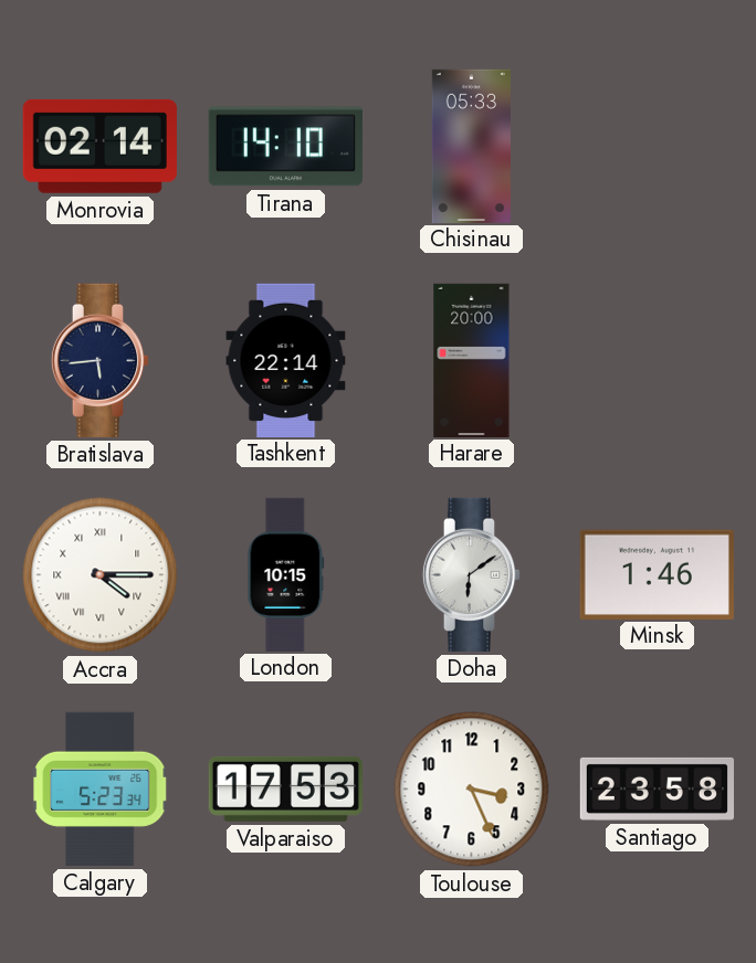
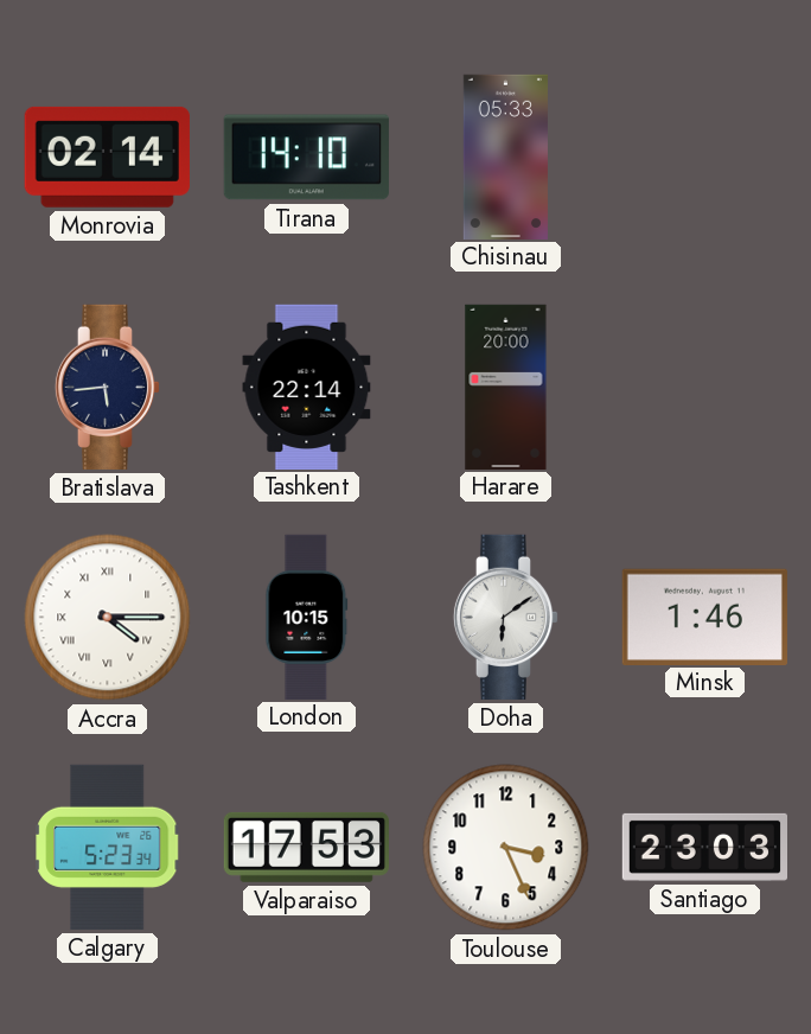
Santiago: 23:58 -> 23:03
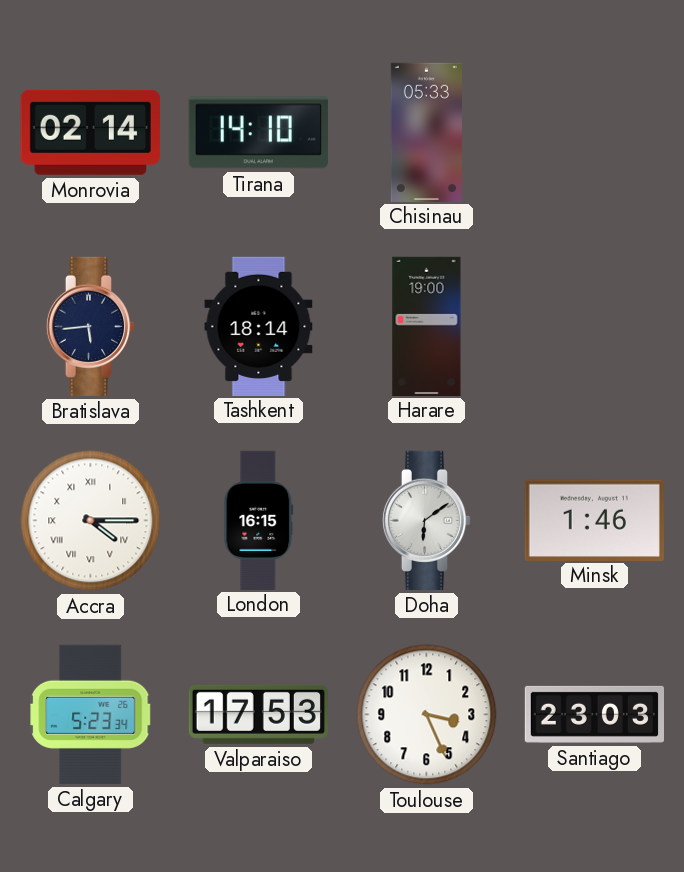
Tashkent: 22:14 -> 18:14
Harare: 20:00 -> 19:00
London: 10:15 -> 16:15
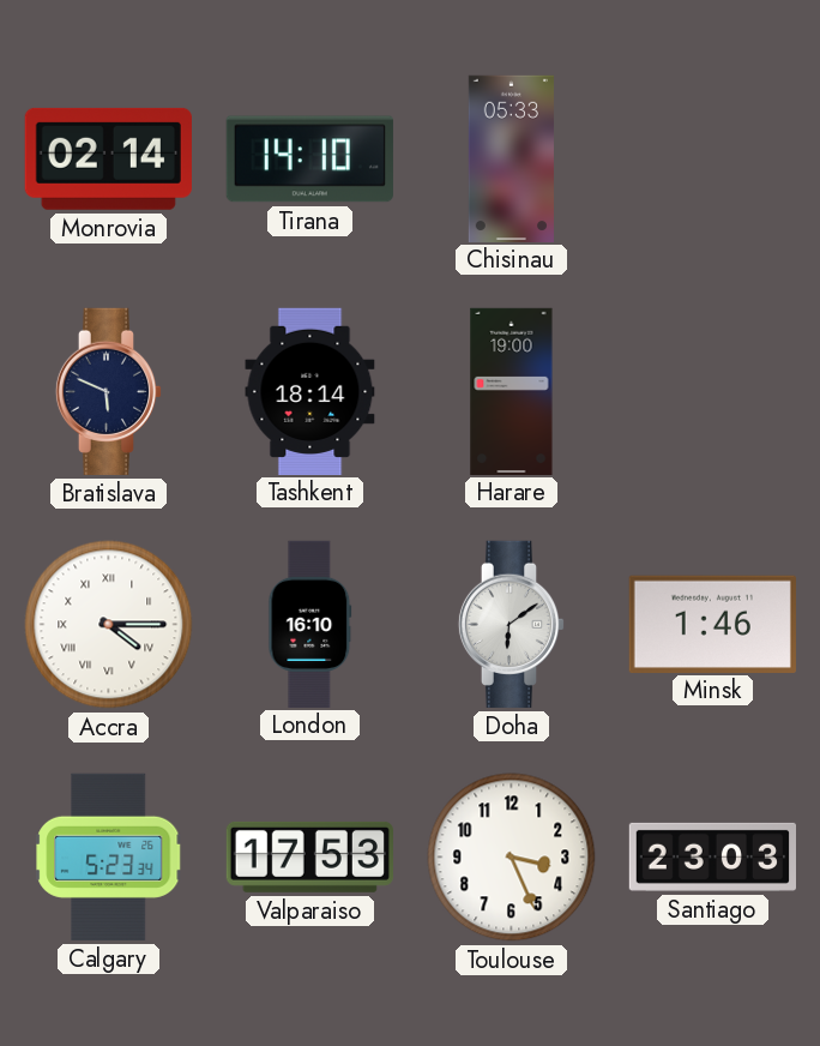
Bratislava: 5:44 -> 5:49
London: 16:15 -> 16:10
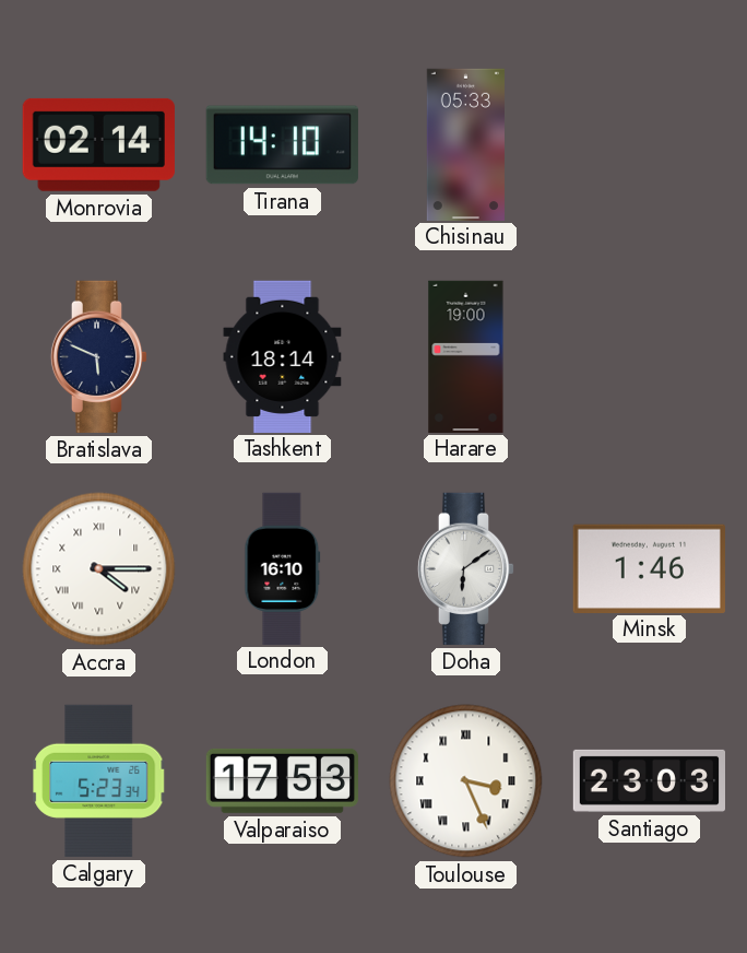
Toulouse numerals: Arabic -> Roman
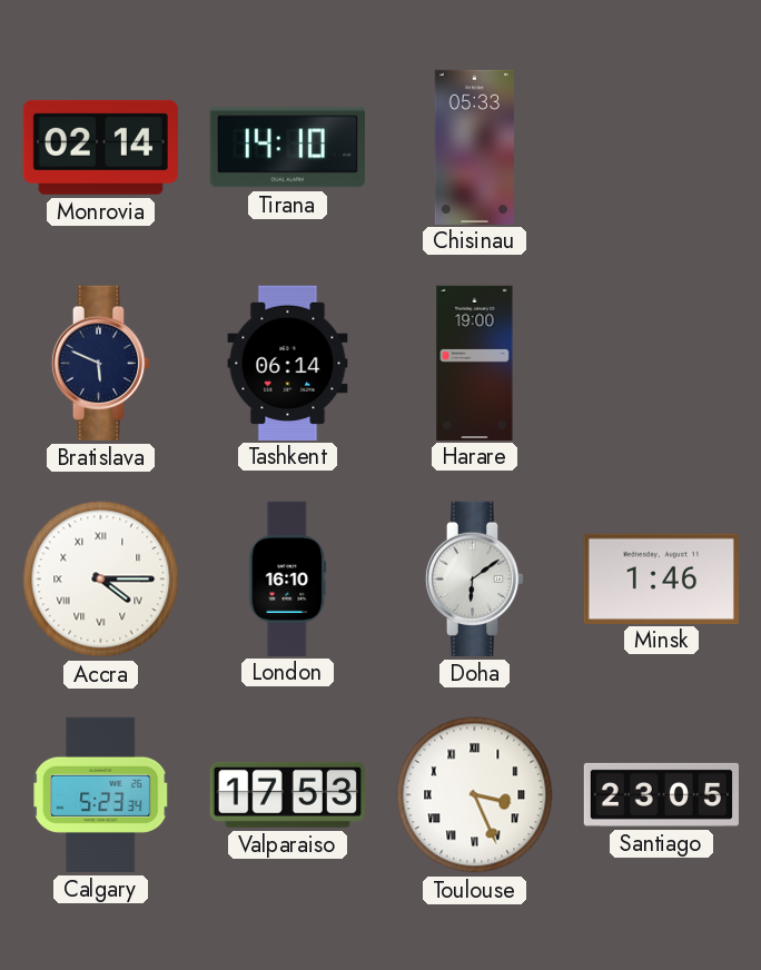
Tashkent: 18:14 -> 06:14
Santiago: 23:03 -> 23:05
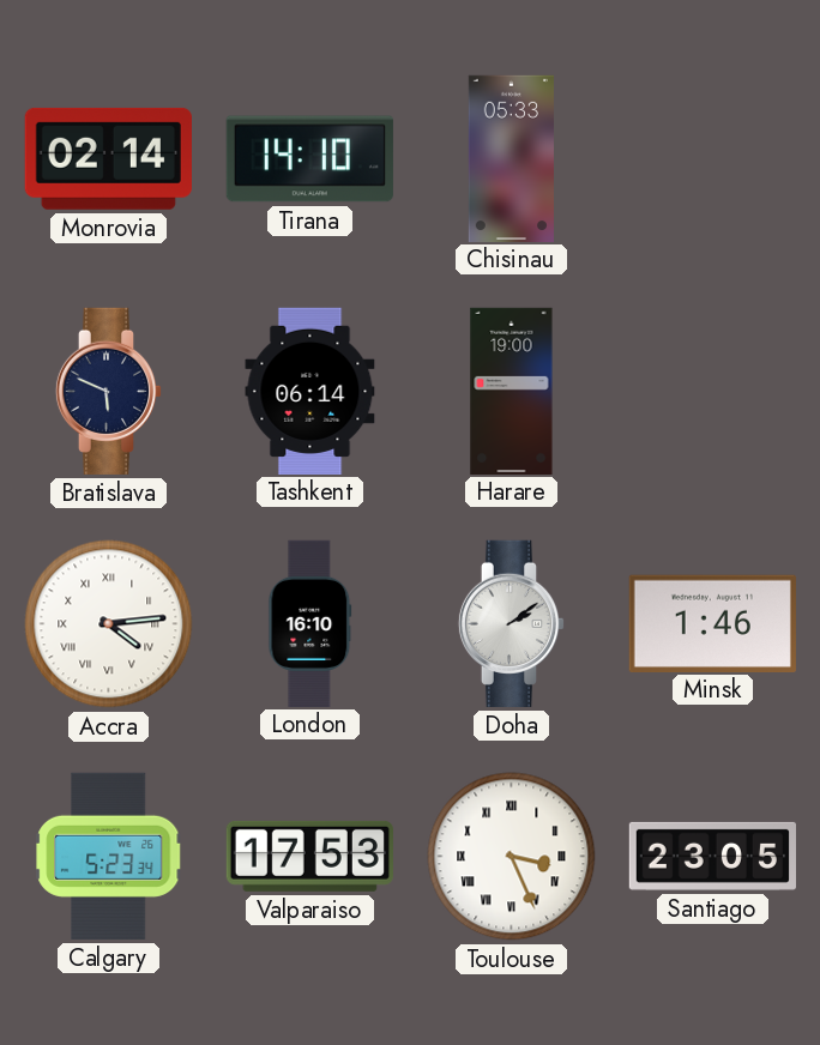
Accra: 4:15 -> 4:14
Doha: 6:09 -> 2:09
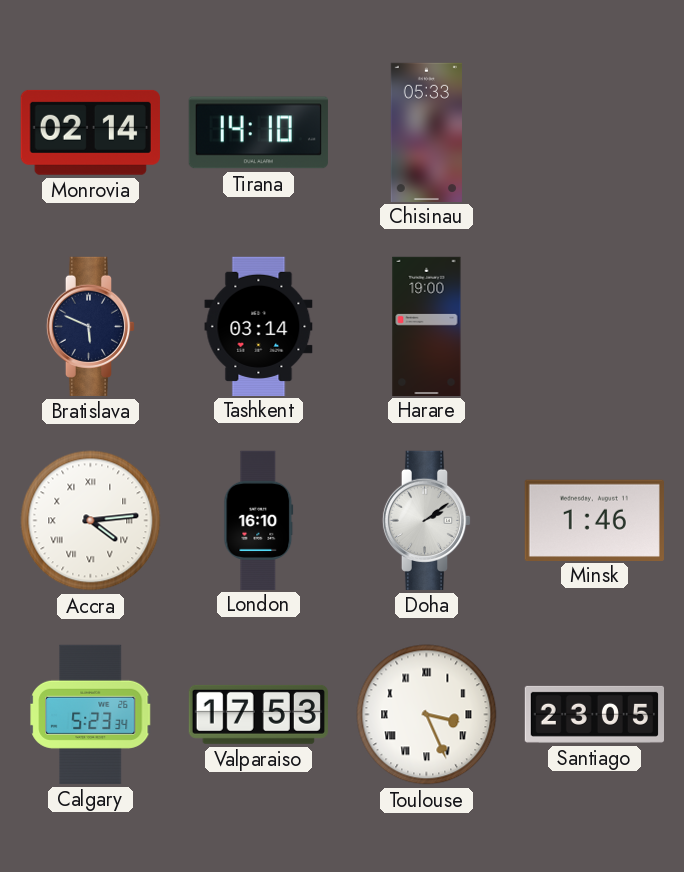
Tashkent: 06:14 -> 03:14
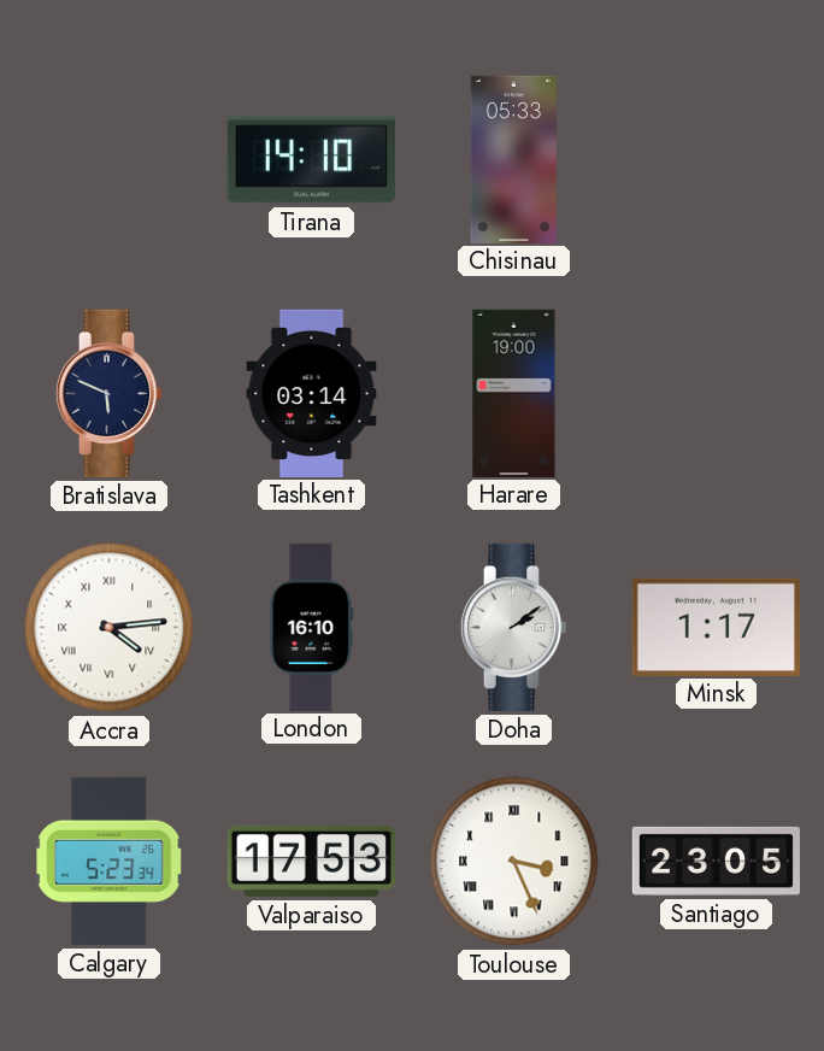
Monrovia: 02:14 -> none
Minsk: 1:46 -> 1:17
